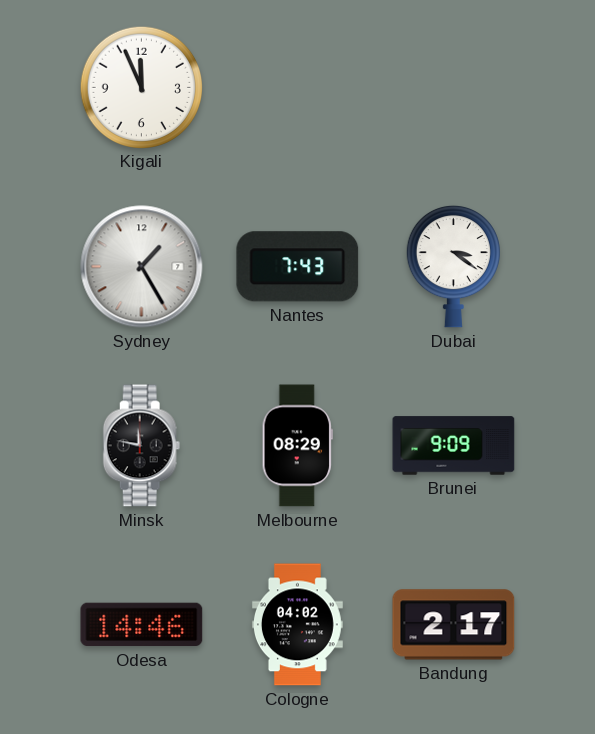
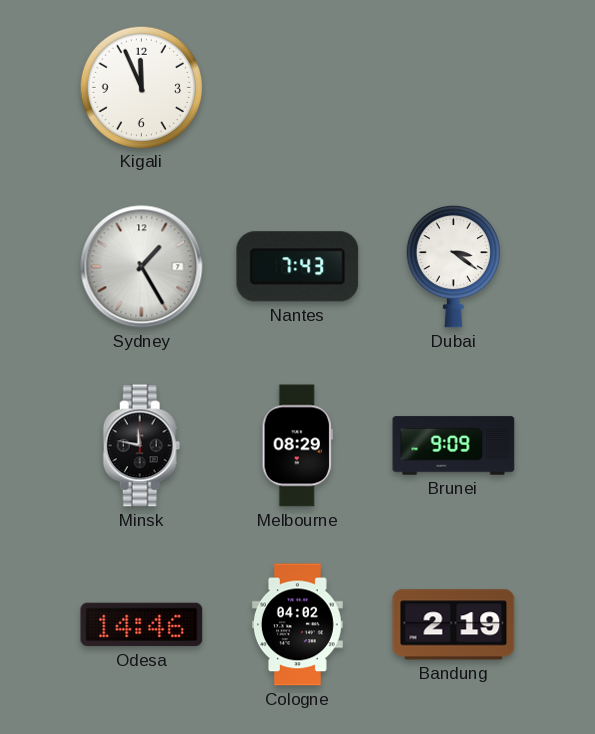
Bandung: 2:17 -> 2:19
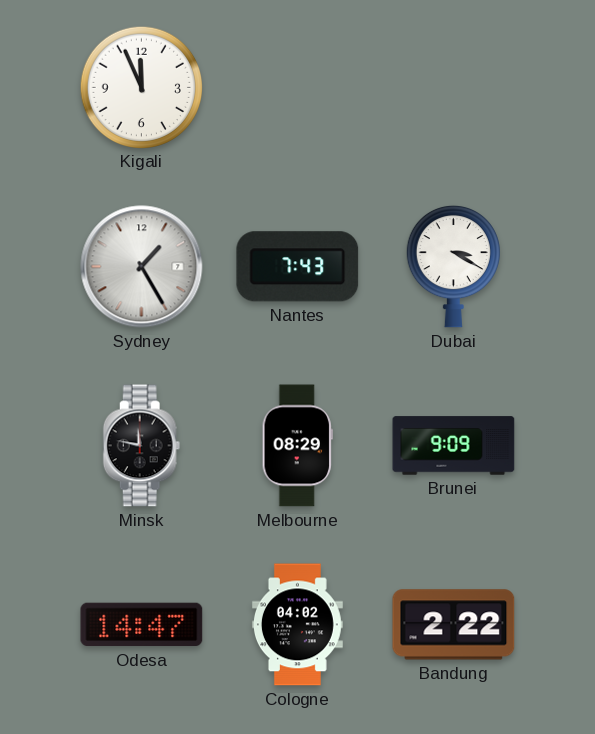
Dubai: 3:21 -> 3:20
Odesa: 14:46 -> 14:47
Bandung: 2:19 -> 2:22
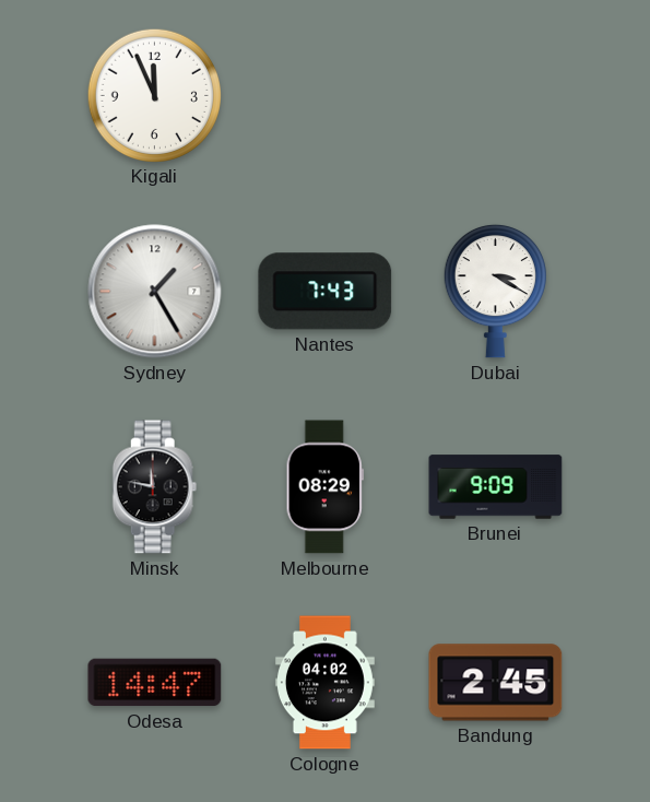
Bandung: 2:22 -> 2:45
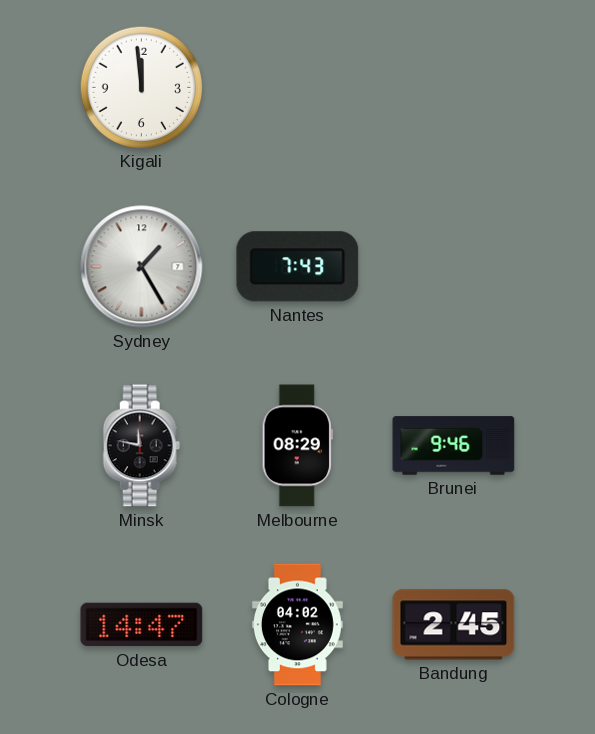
Kigali: 11:56 -> 11:59
Dubai: 3:20 -> none
Brunei: 9:09 -> 9:46
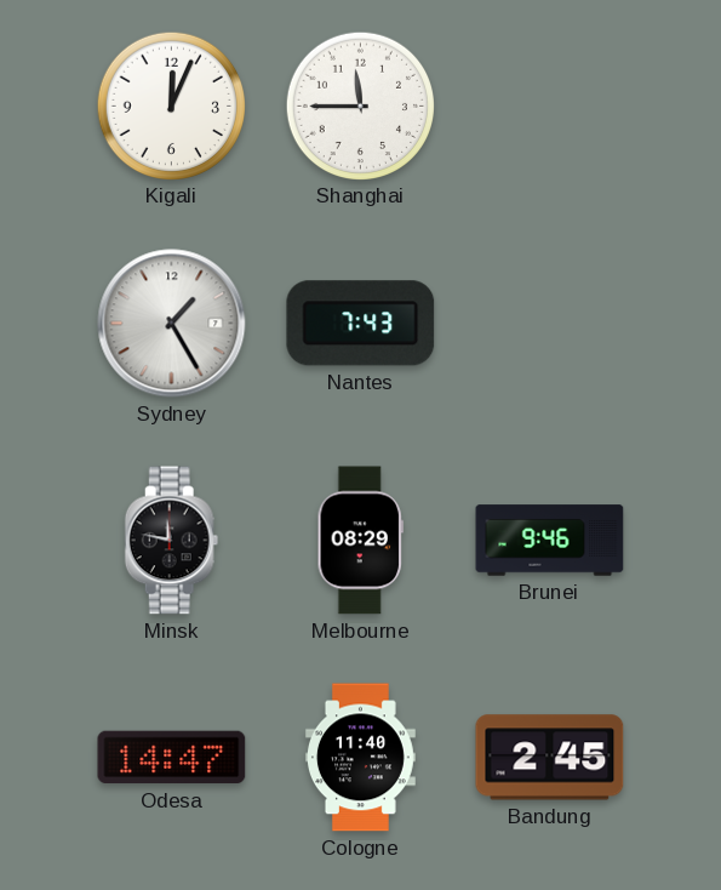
Kigali: 11:59 -> 12:04
Shanghai: none -> 11:45
Cologne: 04:02 -> 11:40
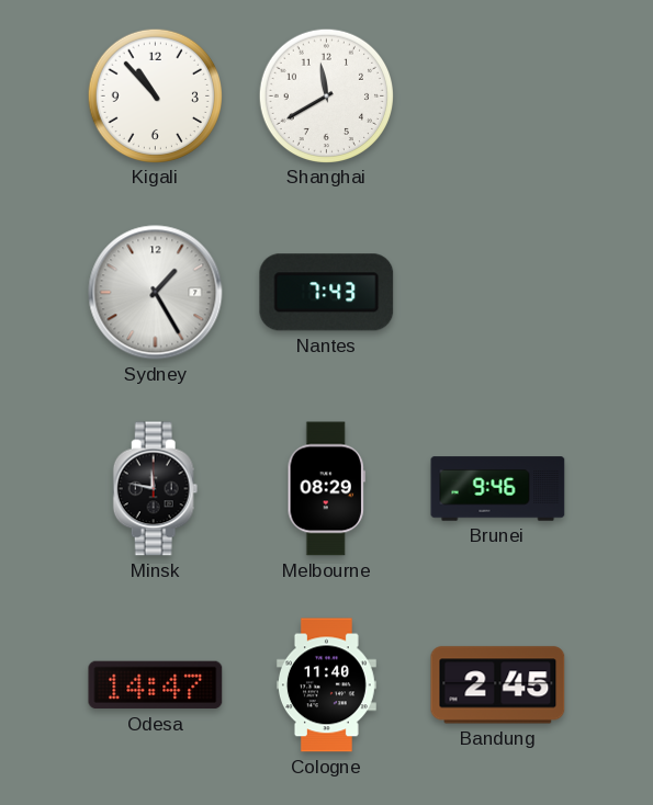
Kigali: 12:04 -> 10:53
Shanghai: 11:45 -> 11:40
